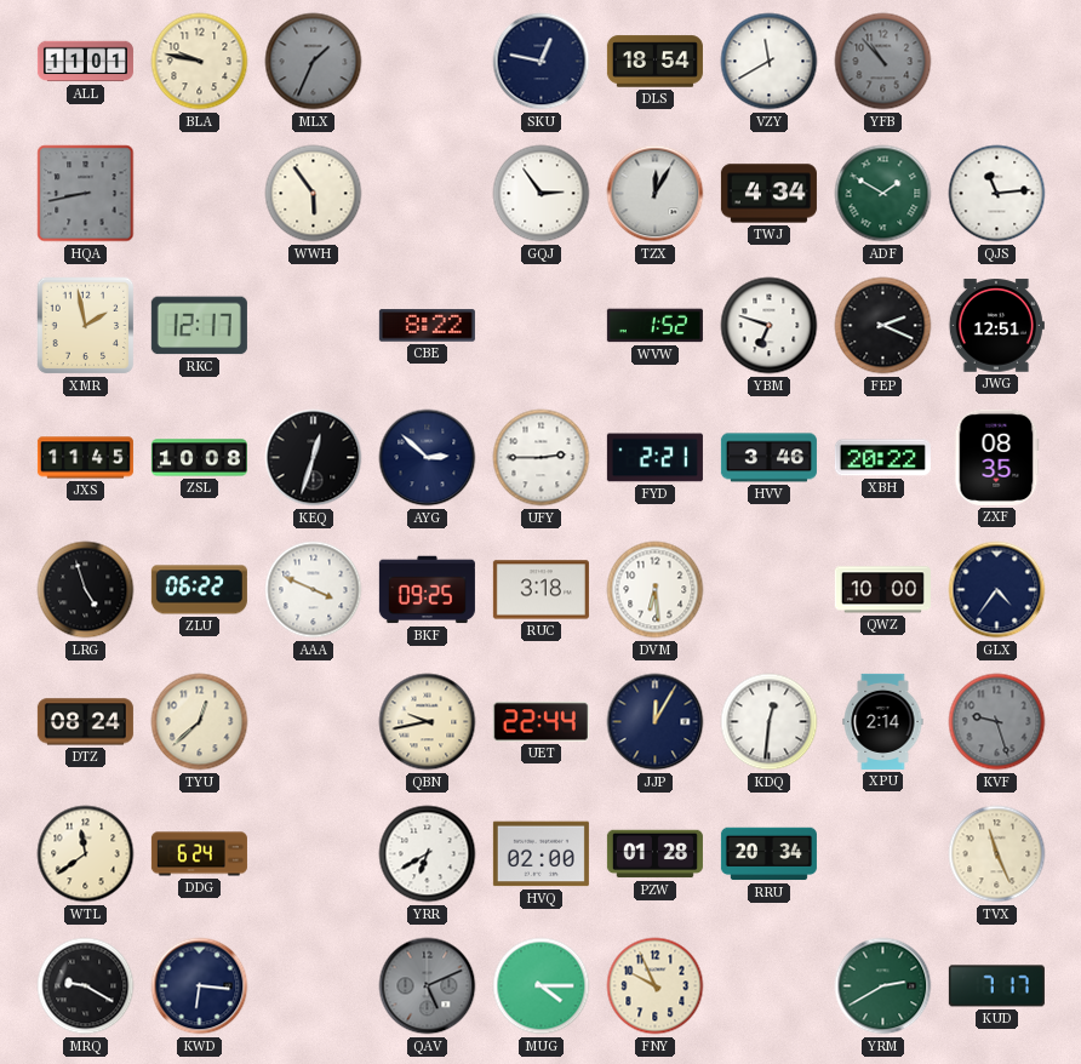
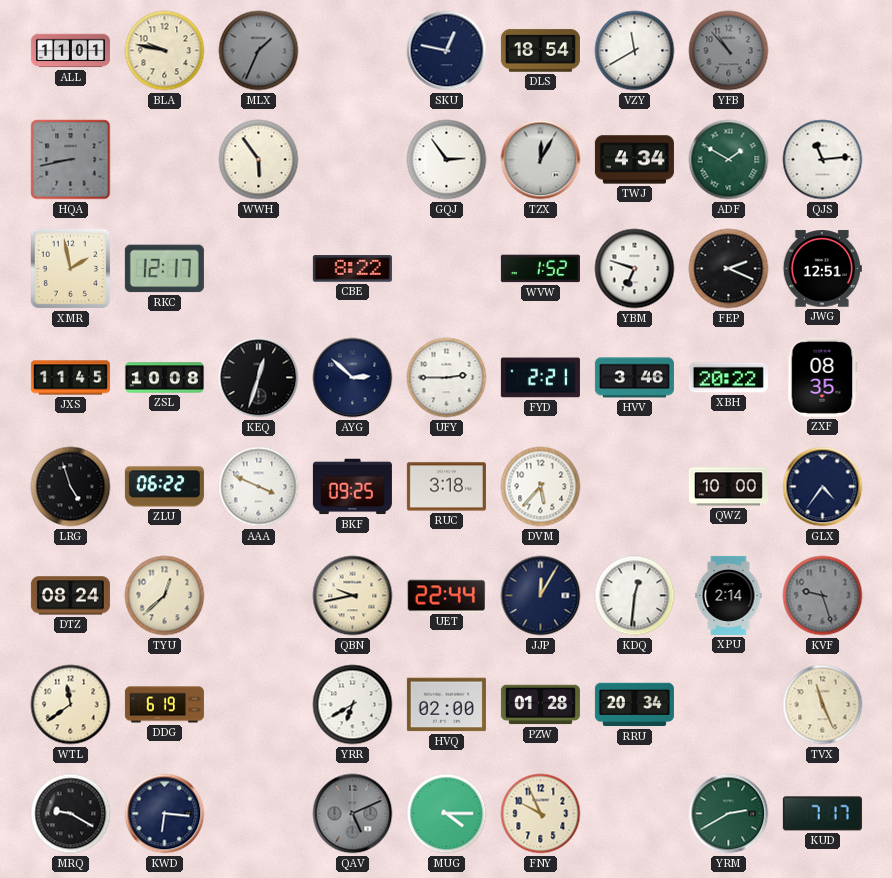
DVM: 6:29 -> 5:37
DDG: 6:24 -> 6:19
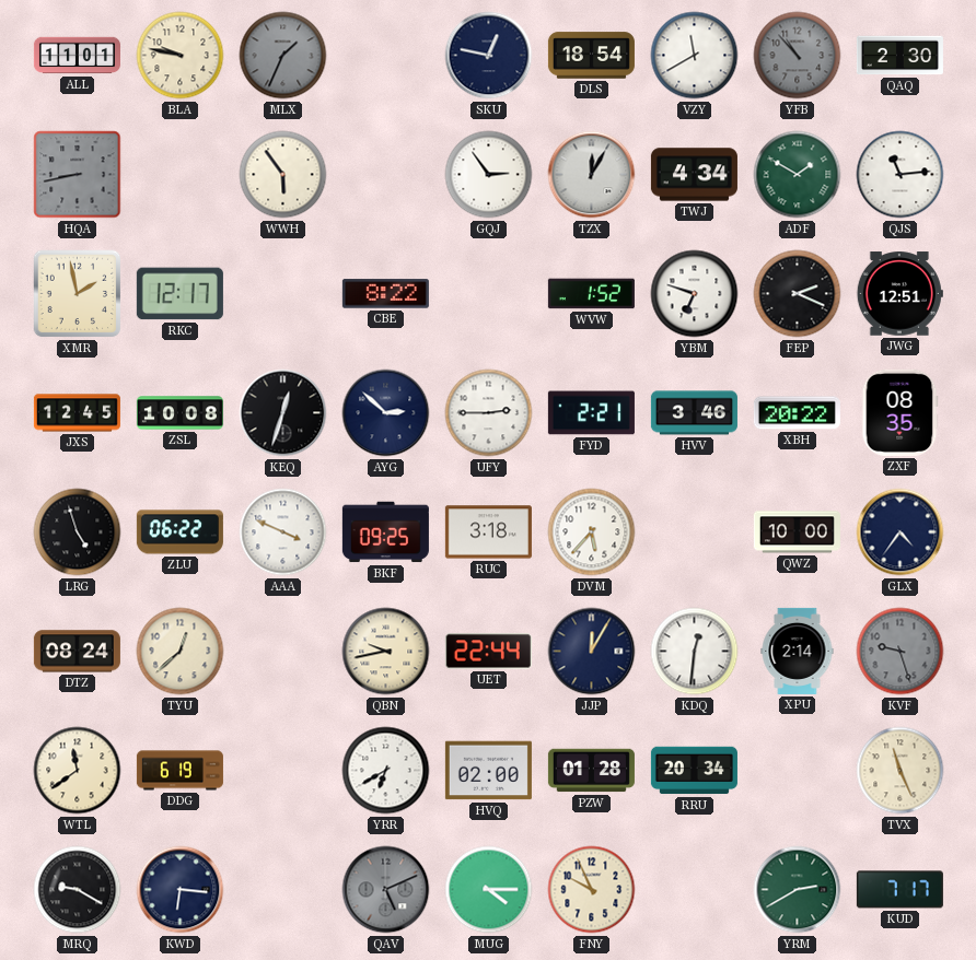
QAQ: none -> 2:30
JXS: 11:45 -> 12:45
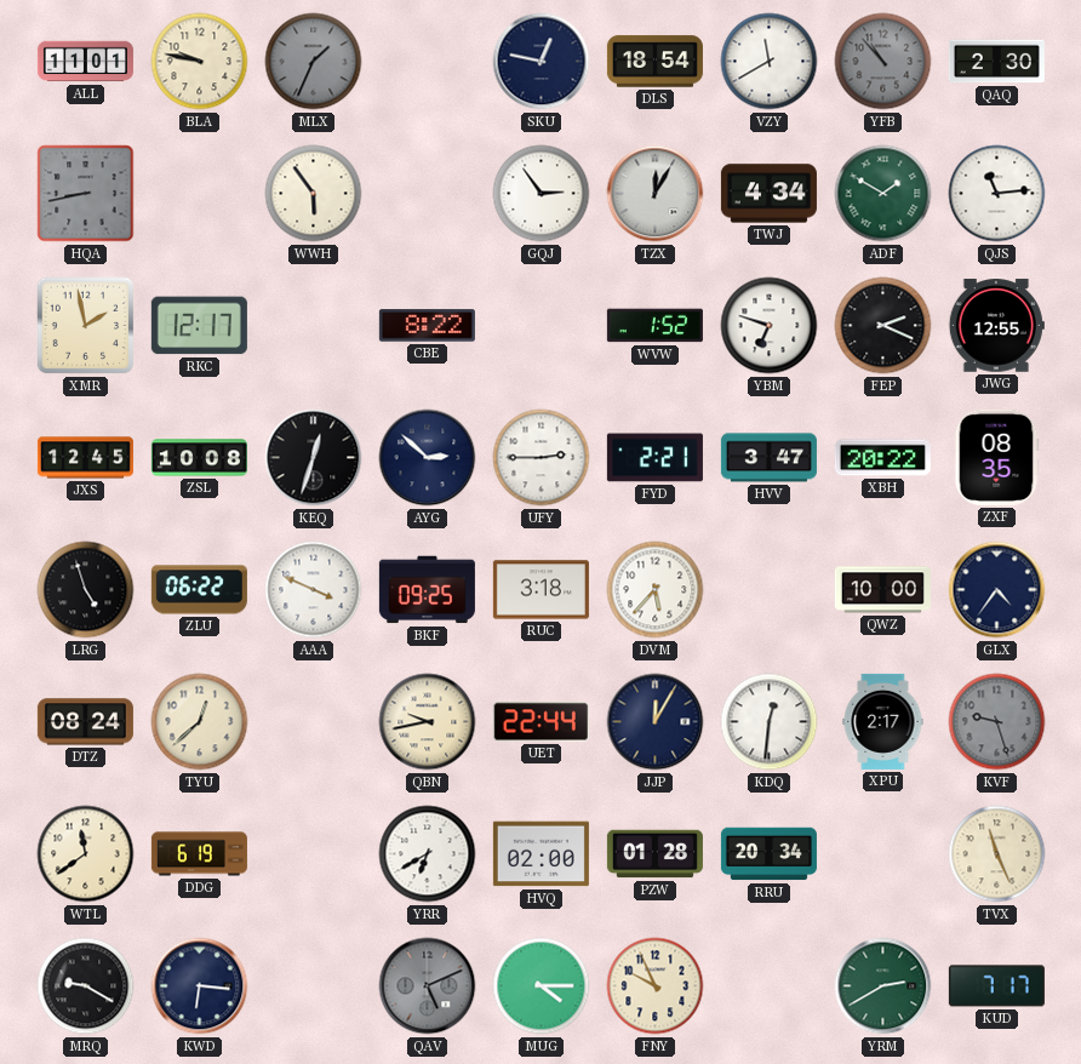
JWG: 12:51 -> 12:55
HVV: 3:46 -> 3:47
XPU: 2:14 -> 2:17
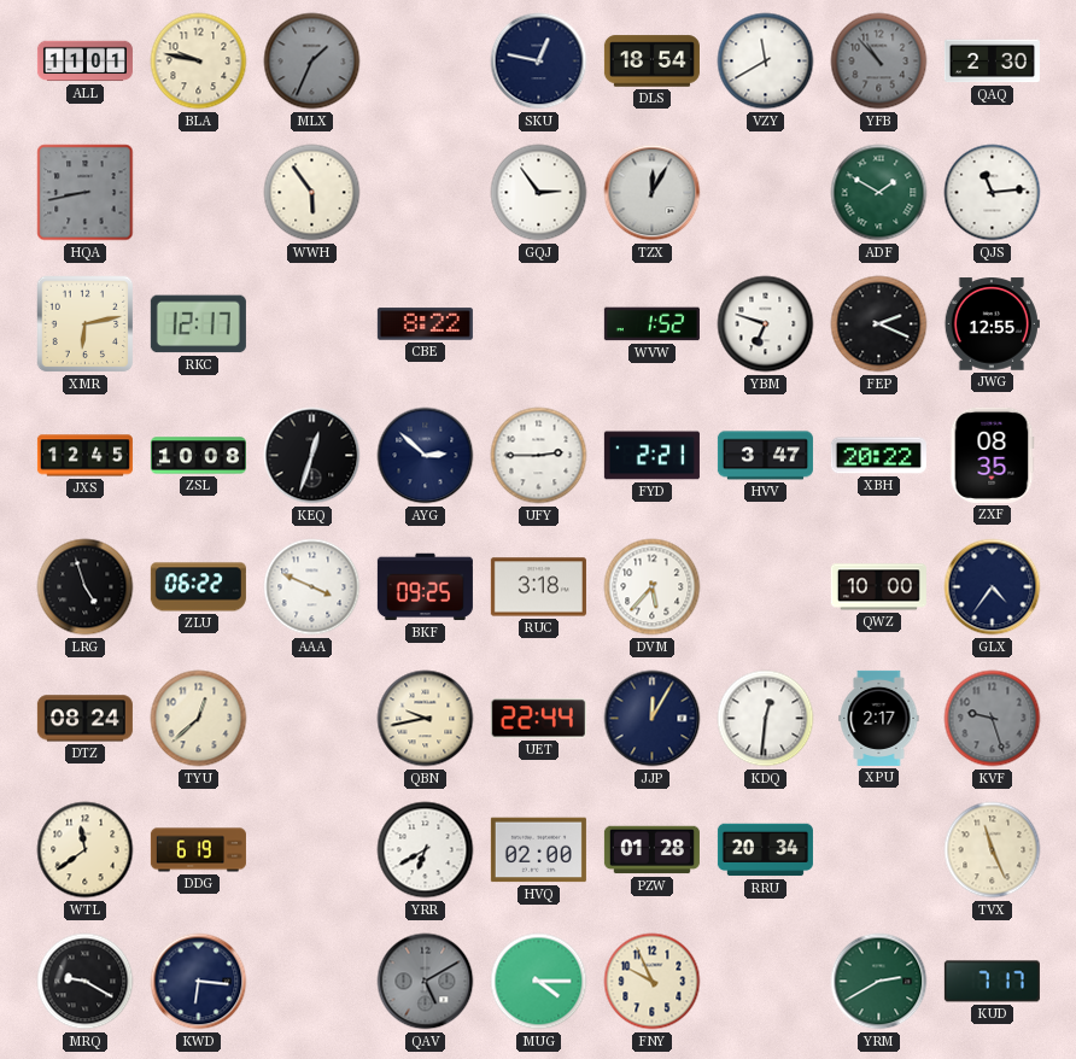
TWJ: 4:34 -> none
XMR: 1:58 -> 6:13
QAV: 5:11 -> 5:10
